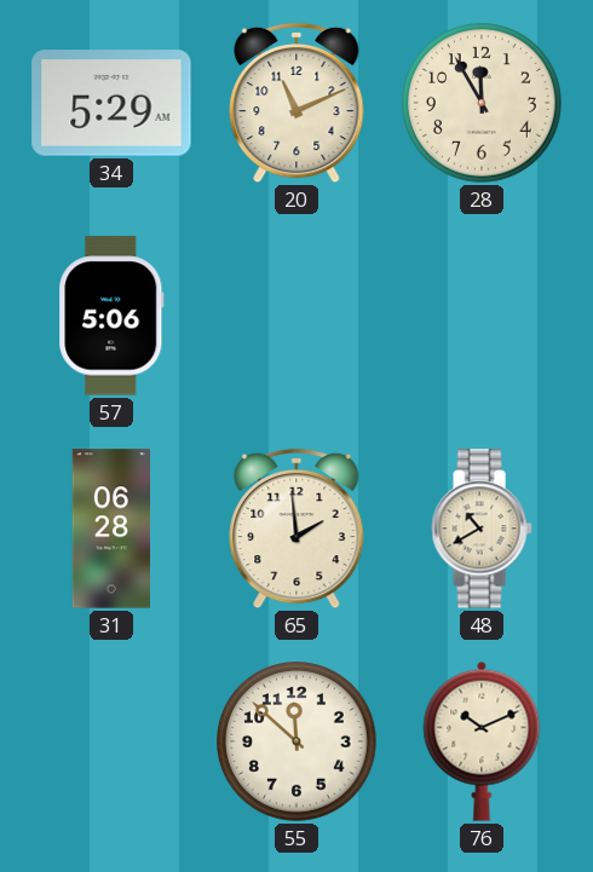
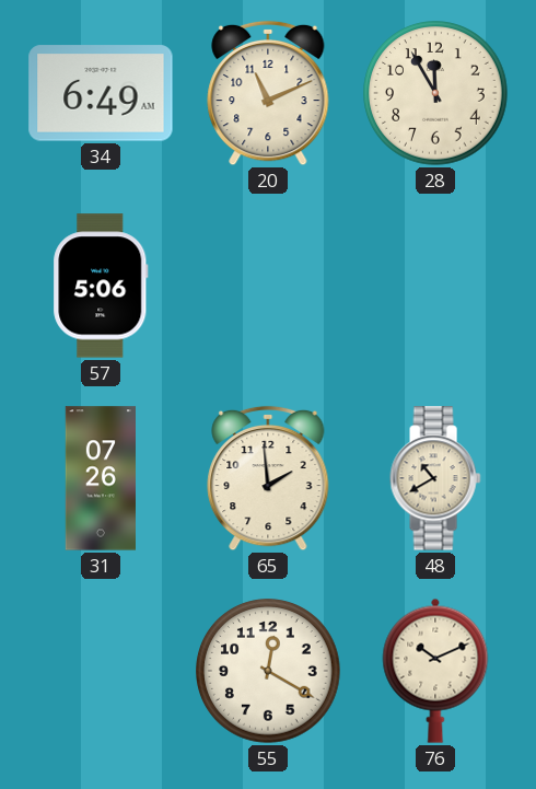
34: 5:29 -> 6:49
31: 06:28 -> 07:26
55: 11:52 -> 12:20
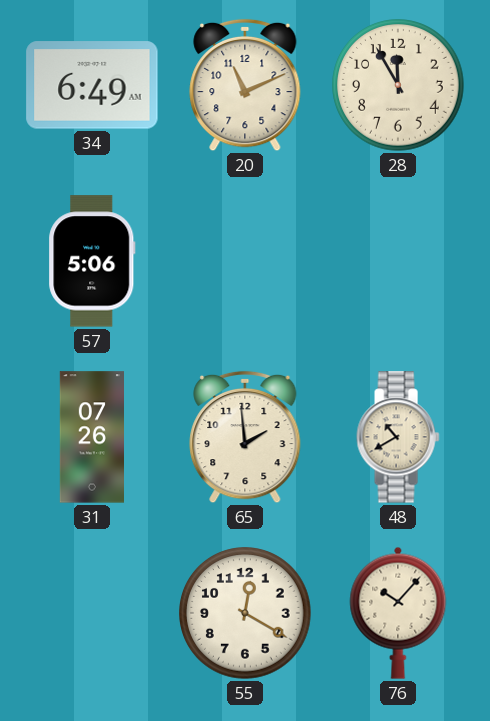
76: 10:11 -> 10:07
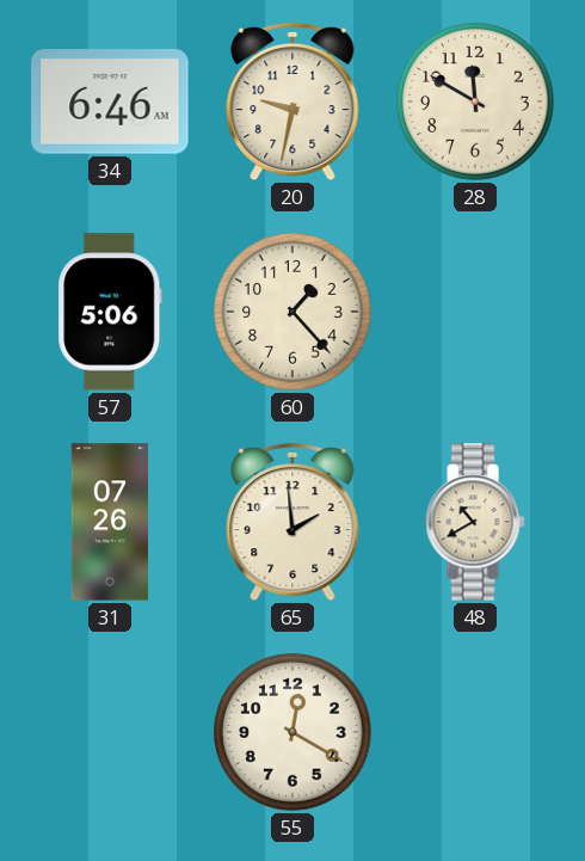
34: 6:49 -> 6:46
20: 11:11 -> 9:32
28: 11:55 -> 11:50
60: none -> 1:23
76: 10:07 -> none
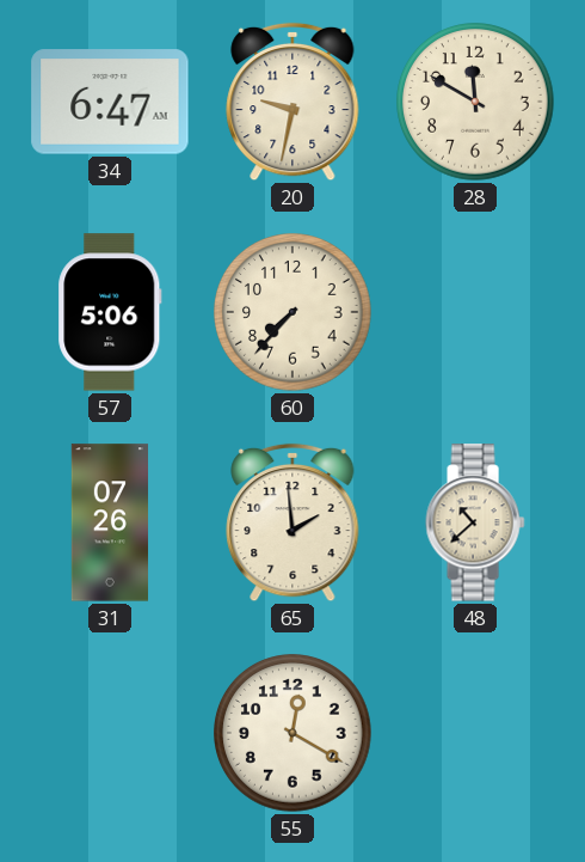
34: 6:46 -> 6:47
60: 1:23 -> 7:37
48: 10:40 -> 10:38
